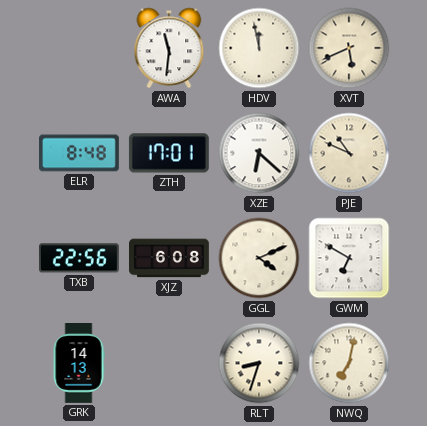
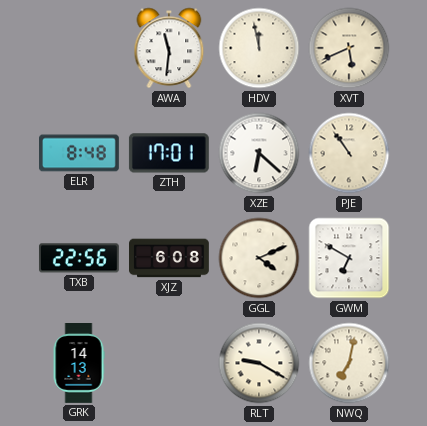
PJE: 10:49 -> 10:54
RLT: 8:33 -> 9:20
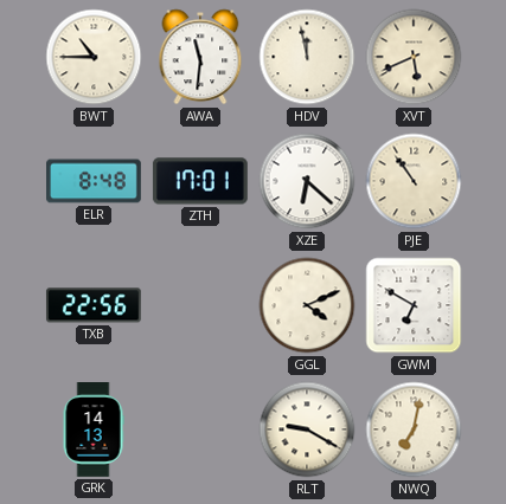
BWT: none -> 10:45
XJZ: 6:08 -> none
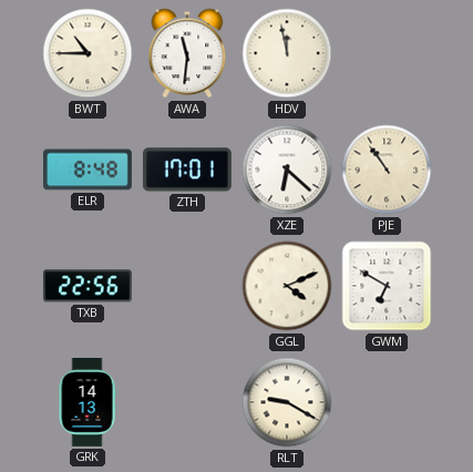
XVT: 5:41 -> none
NWQ: 7:02 -> none
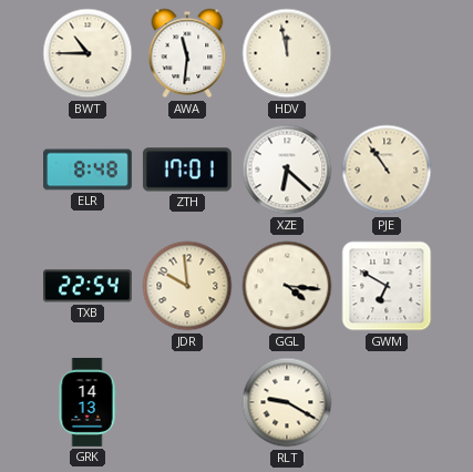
TXB: 22:56 -> 22:54
JDR: none -> 9:59
GGL: 4:11 -> 4:16
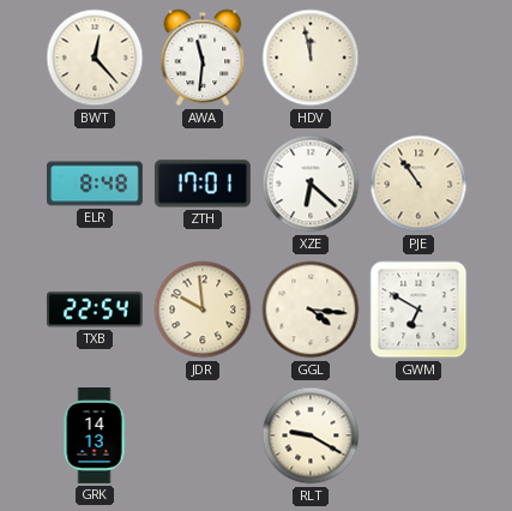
BWT: 10:45 -> 12:23
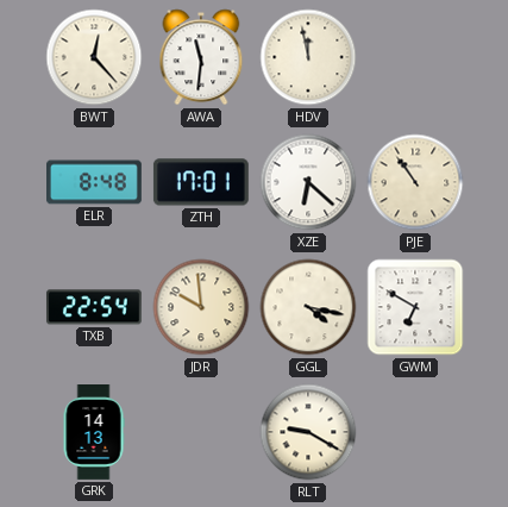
GGL: 4:16 -> 4:17
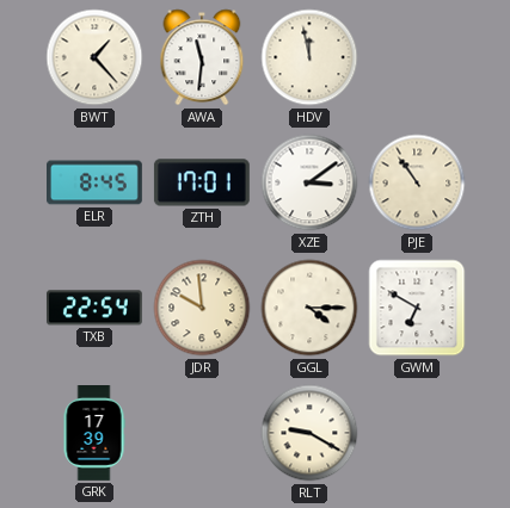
BWT: 12:23 -> 1:23
ELR: 8:48 -> 8:45
XZE: 6:22 -> 3:09
GGL: 4:17 -> 4:15
GRK: 14:13 -> 17:39
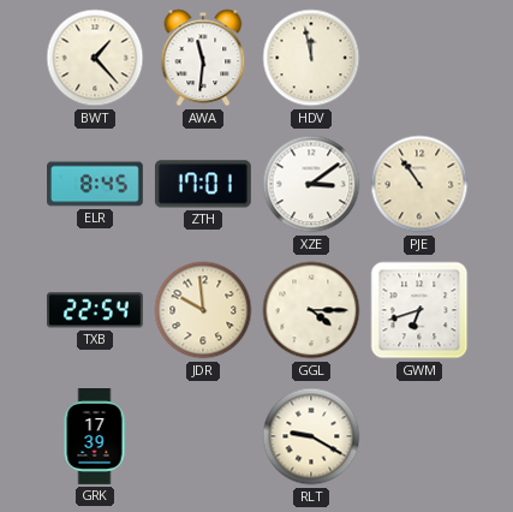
GWM: 6:50 -> 6:42
